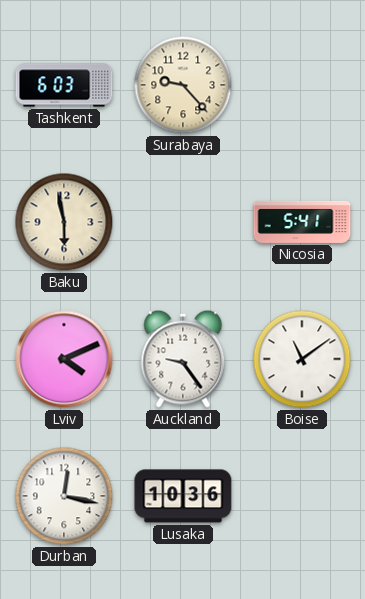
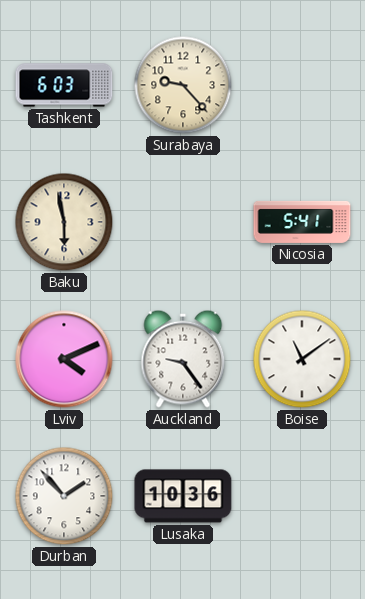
Durban: 12:17 -> 1:53
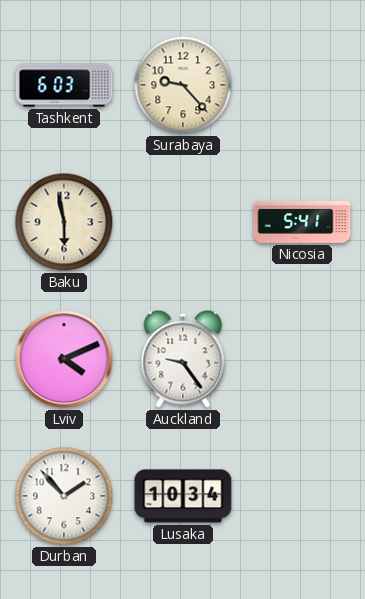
Boise: 11:09 -> none
Lusaka: 10:36 -> 10:34
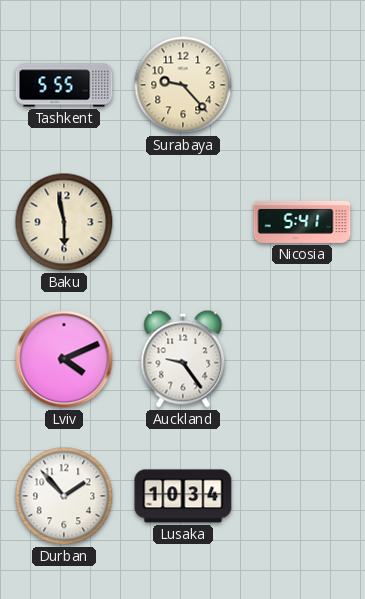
Tashkent: 6:03 -> 5:55
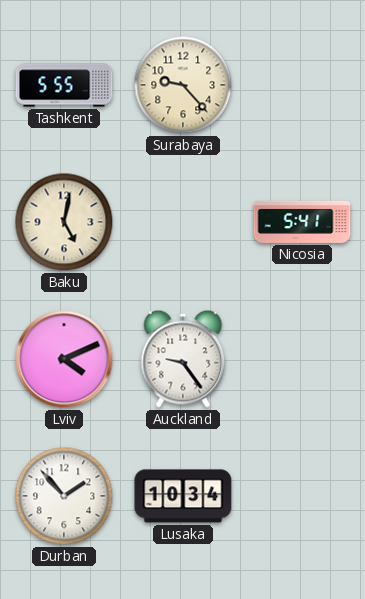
Baku: 5:58 -> 5:02
